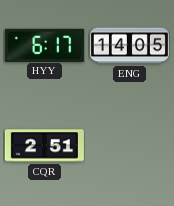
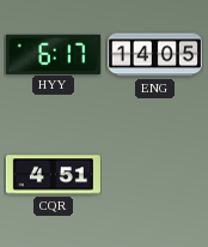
CQR: 2:51 -> 4:51
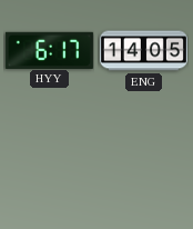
CQR: 4:51 -> none
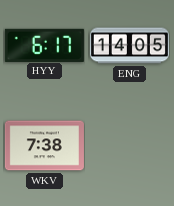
WKV: none -> 7:38
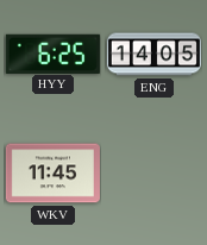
HYY: 6:17 -> 6:25
WKV: 7:38 -> 11:45
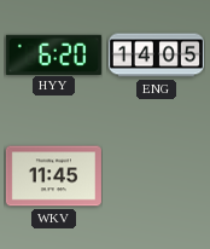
HYY: 6:25 -> 6:20
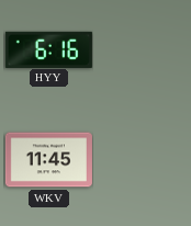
HYY: 6:20 -> 6:16
ENG: 14:05 -> none
